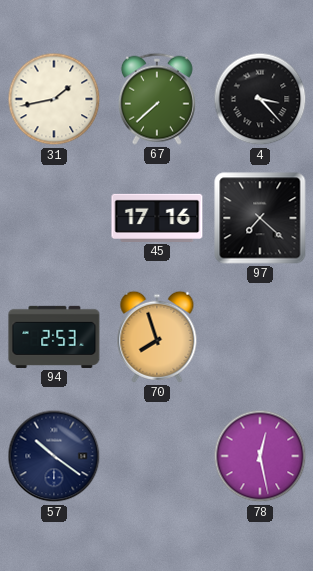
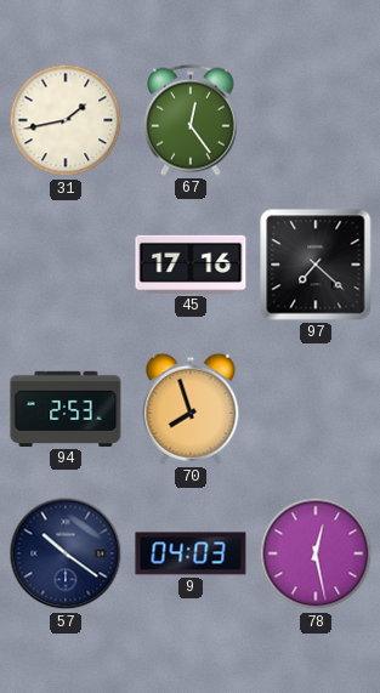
67: 7:38 -> 12:24
4: 3:23 -> none
9: none -> 04:03
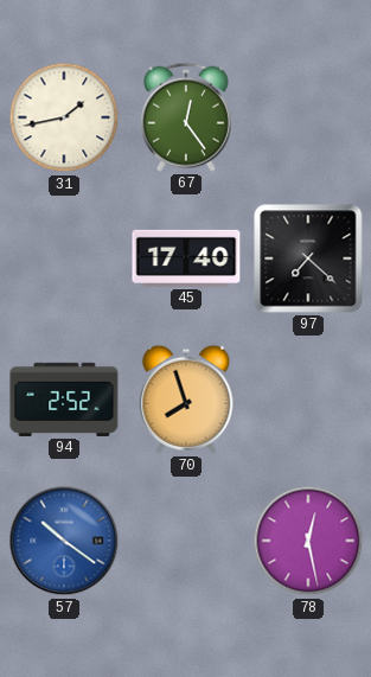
45: 17:16 -> 17:40
94: 2:53 -> 2:52
57 dial: navy -> blue
9: 04:03 -> none
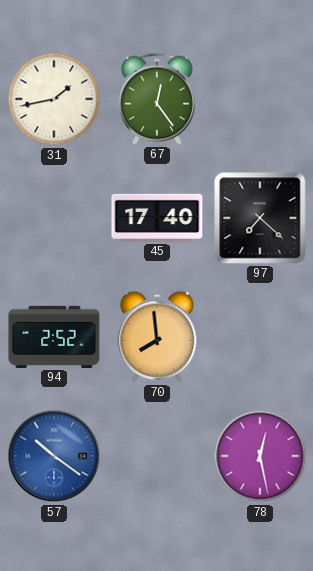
70: 7:57 -> 7:59
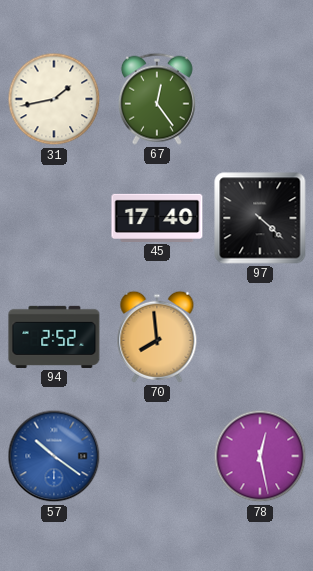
97: 7:22 -> 4:22
